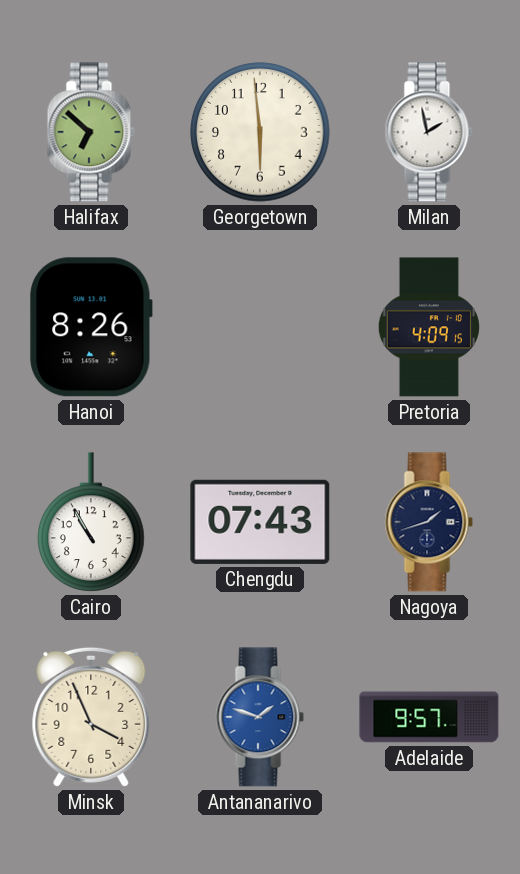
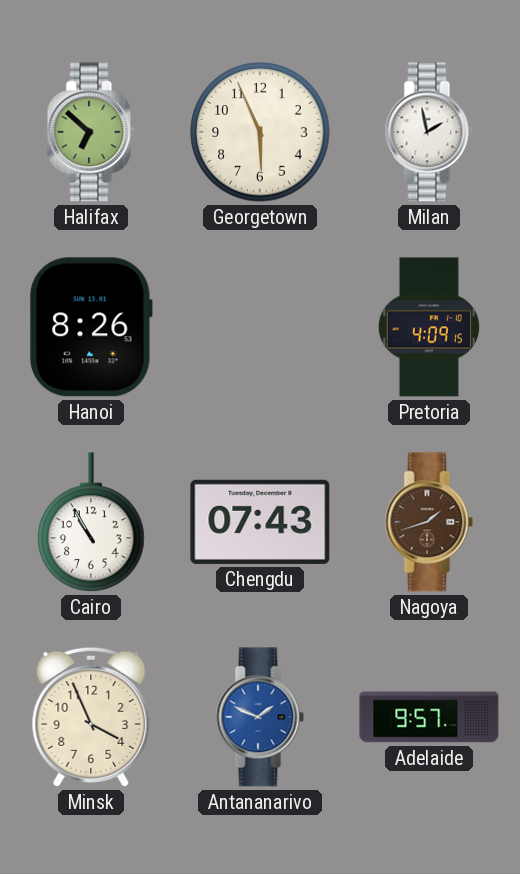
Georgetown: 5:59 -> 5:56
Nagoya dial: navy -> brown
Antananarivo: 1:48 -> 1:49
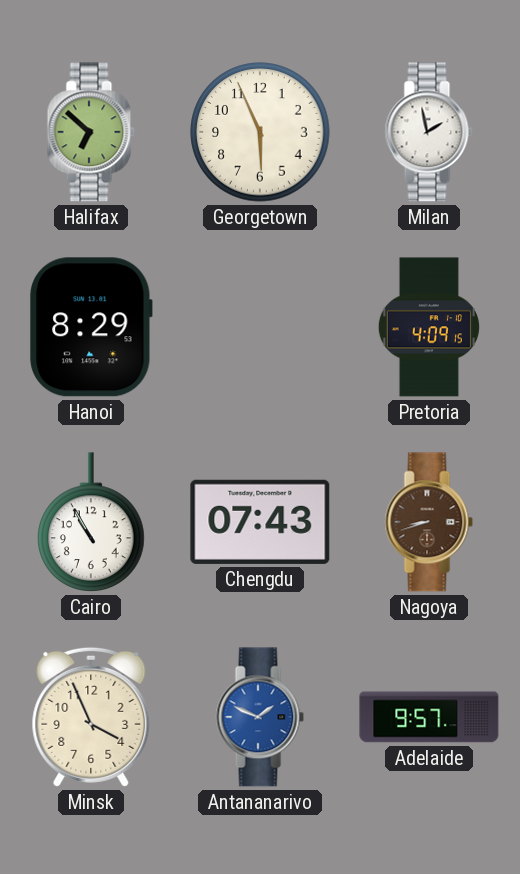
Hanoi: 8:26 -> 8:29
Nagoya: 1:42 -> 8:42
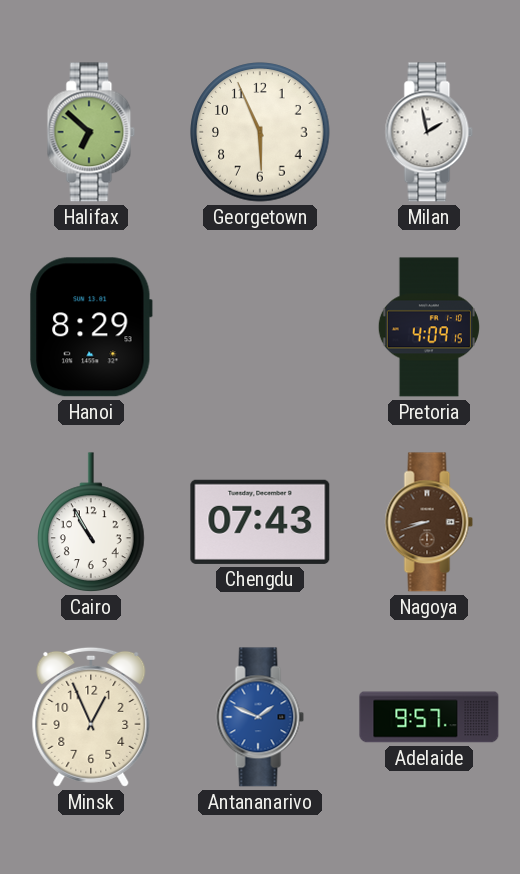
Minsk: 3:56 -> 12:56
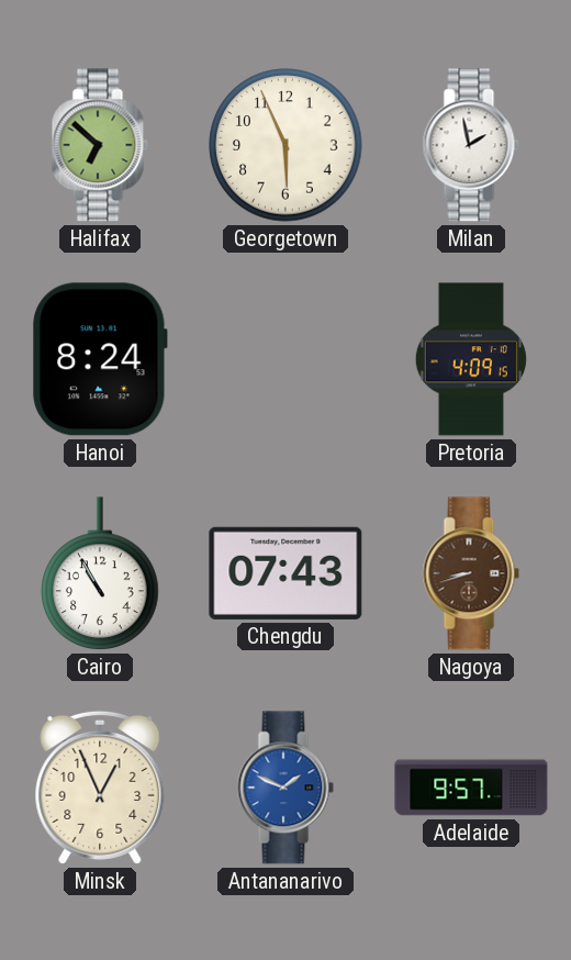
Hanoi: 8:29 -> 8:24
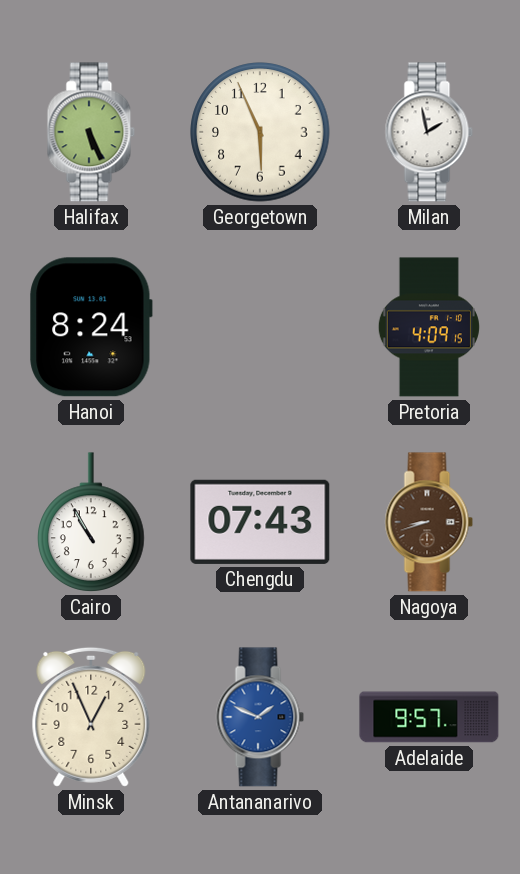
Halifax: 6:52 -> 5:26
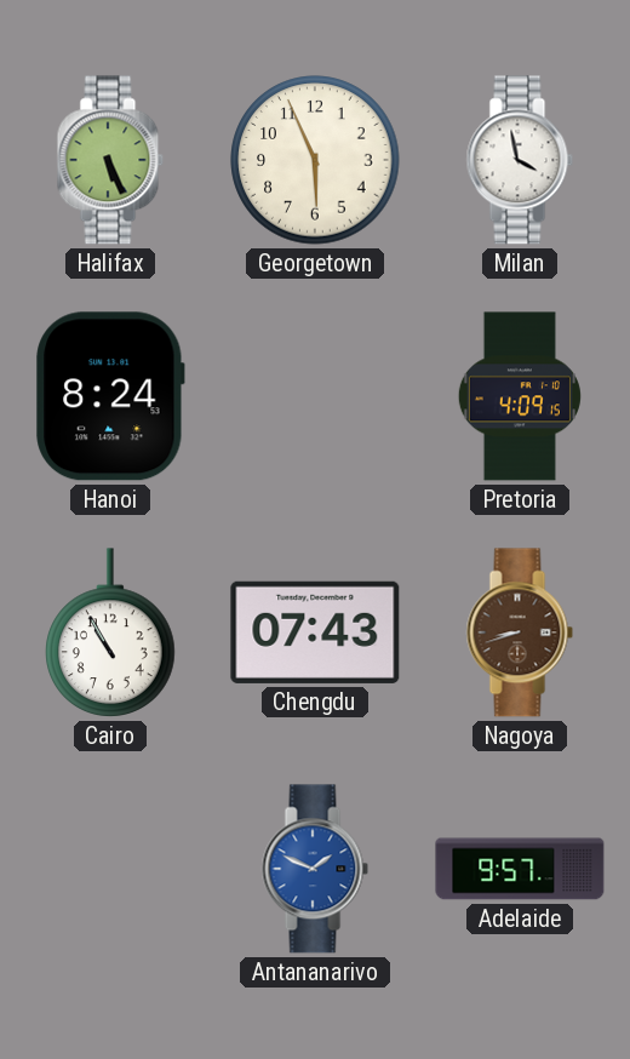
Milan: 1:58 -> 3:58
Minsk: 12:56 -> none
